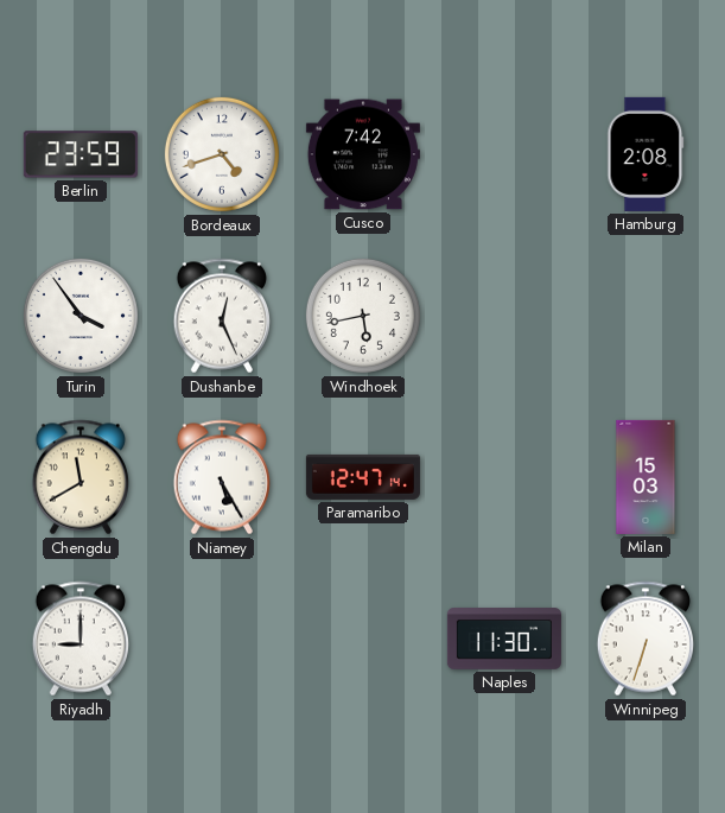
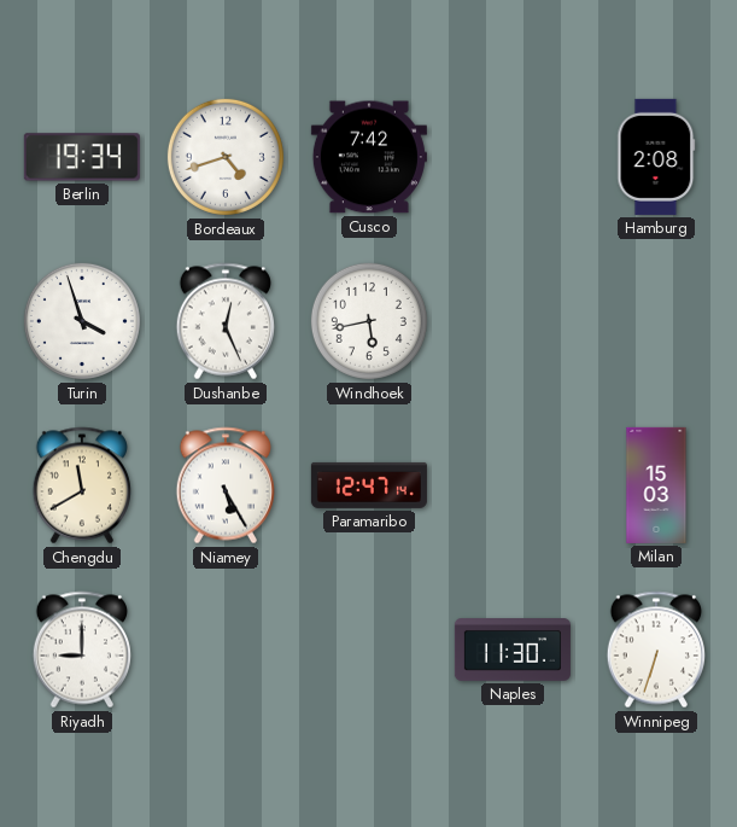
Berlin: 23:59 -> 19:34
Turin: 3:54 -> 3:57
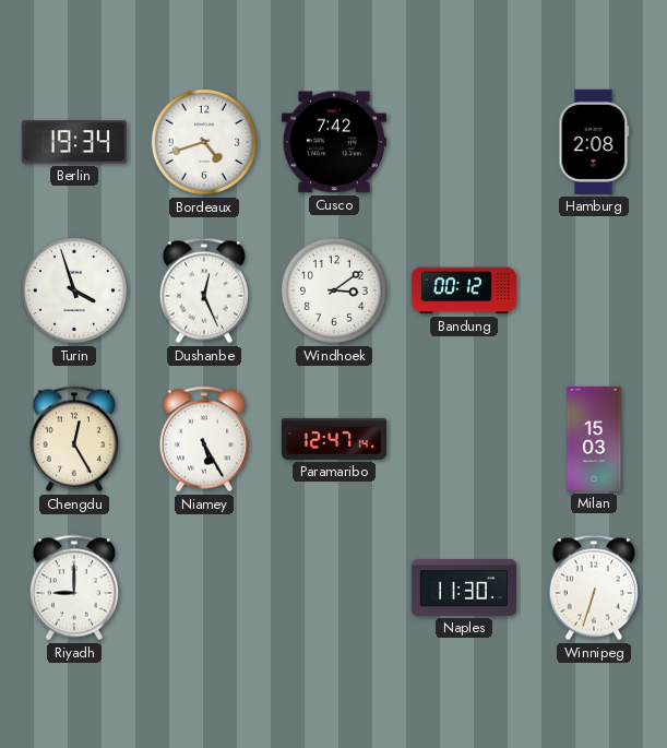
Windhoek: 5:43 -> 3:09
Bandung: none -> 00:12
Chengdu: 11:40 -> 12:25
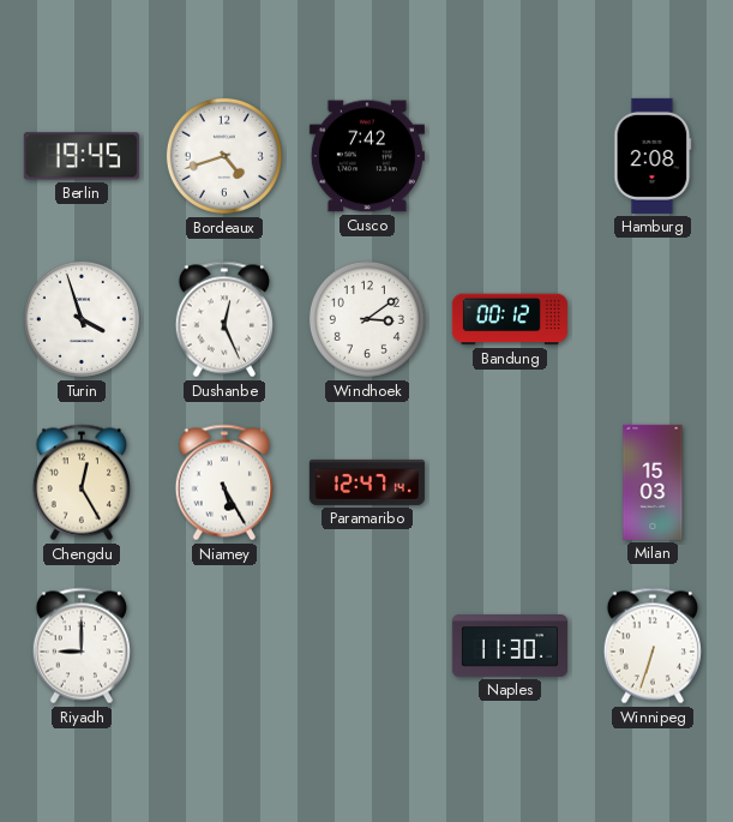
Berlin: 19:34 -> 19:45
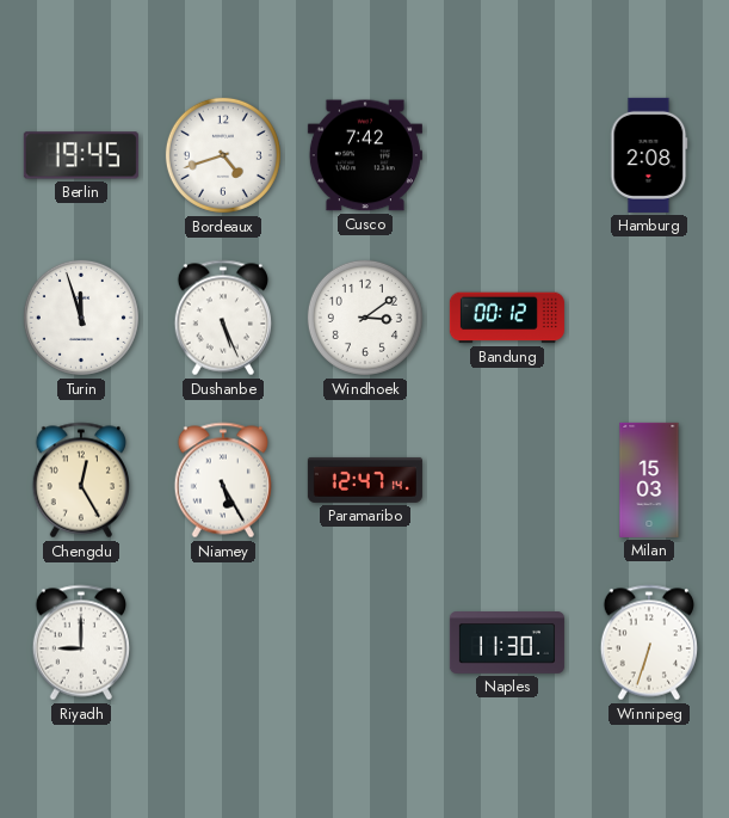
Turin: 3:57 -> 11:57
Dushanbe: 12:26 -> 5:26
